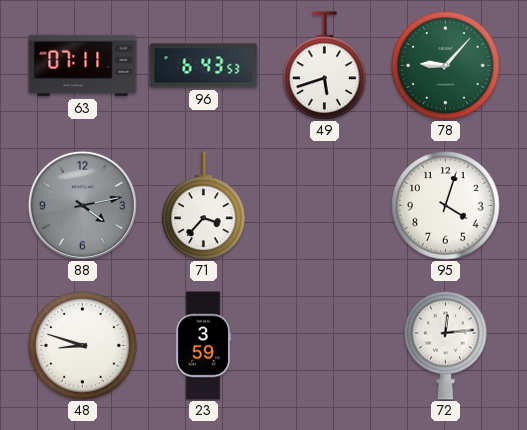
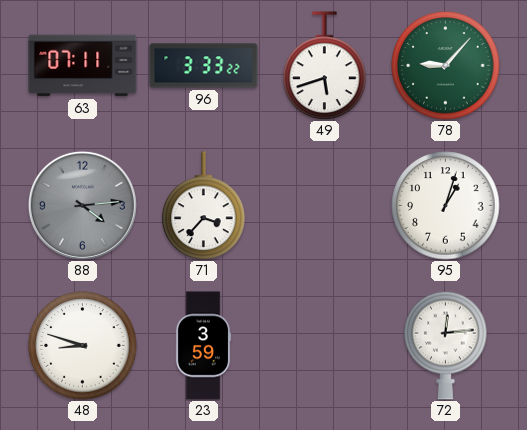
96: 6:43 -> 3:33
88: 4:13 -> 4:14
95: 4:03 -> 1:03
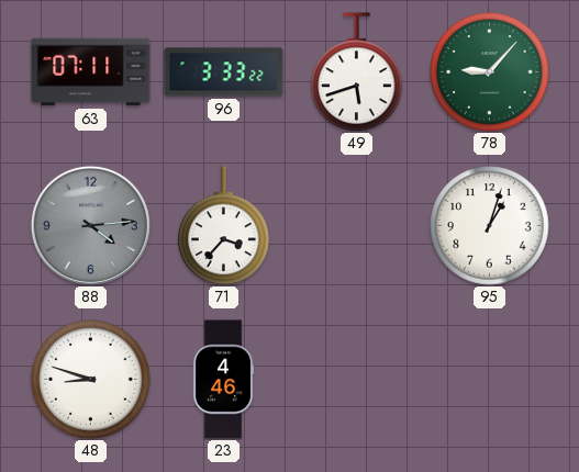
23: 3:59 -> 4:46
72: 12:14 -> none
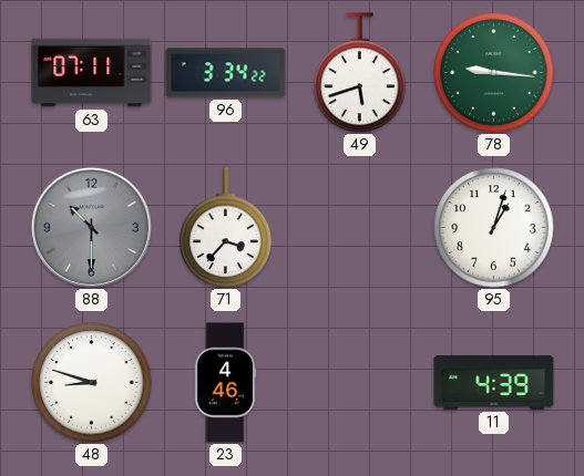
96: 3:33 -> 3:34
78: 9:07 -> 9:16
88: 4:14 -> 10:30
11: none -> 4:39
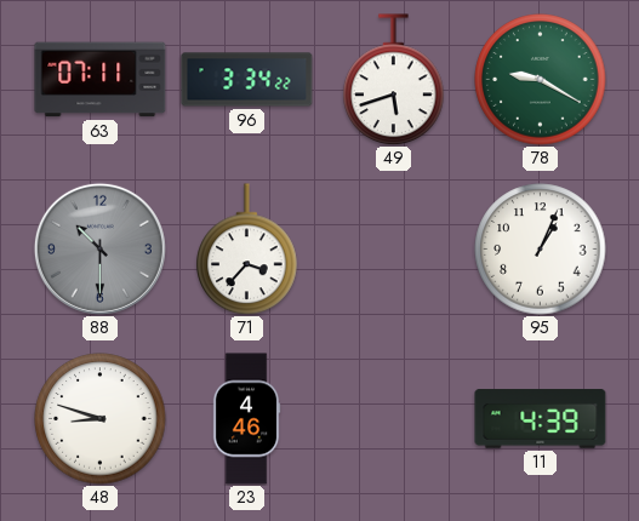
78: 9:16 -> 9:20
95: 1:03 -> 1:04
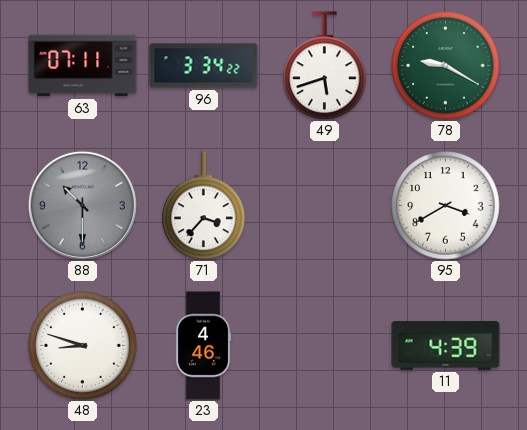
95: 1:04 -> 3:40
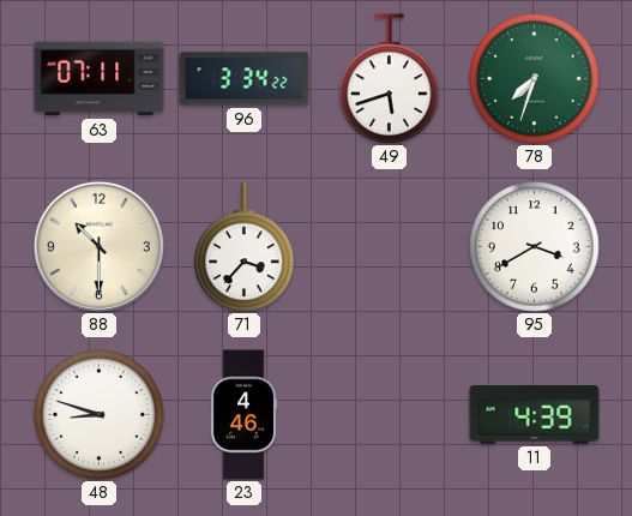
78: 9:20 -> 7:33
88 dial: grey -> cream
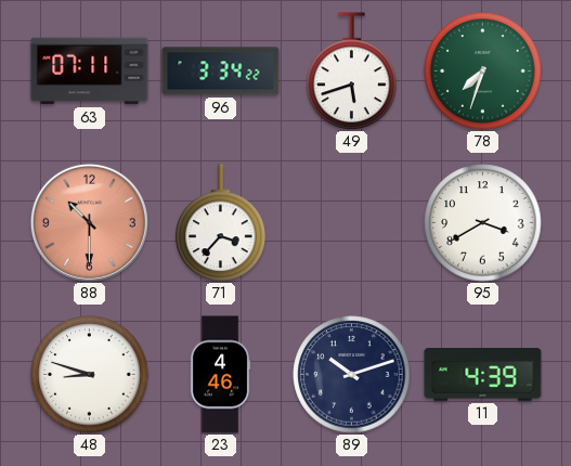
88 dial: cream -> salmon
89: none -> 10:12
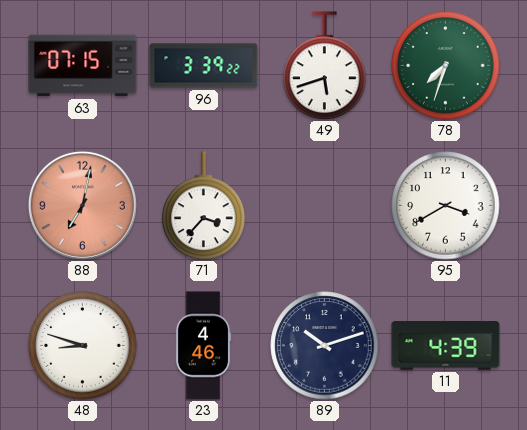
63: 07:11 -> 07:15
96: 3:34 -> 3:39
88: 10:30 -> 7:02
